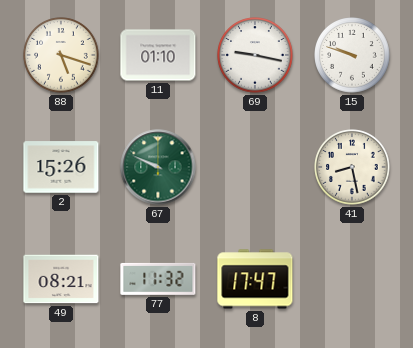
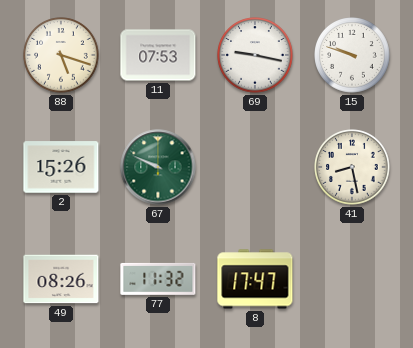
11: 01:10 -> 07:53
49: 08:21 -> 08:26
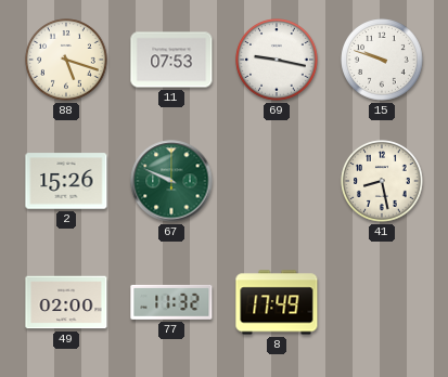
49: 08:26 -> 02:00
8: 17:47 -> 17:49
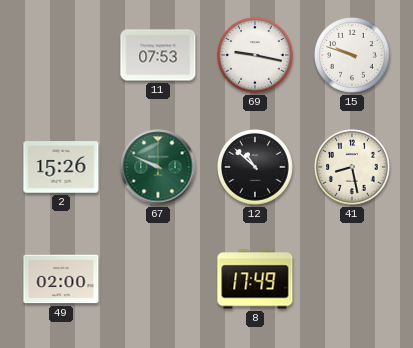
88: 5:18 -> none
12: none -> 10:52
77: 11:32 -> none
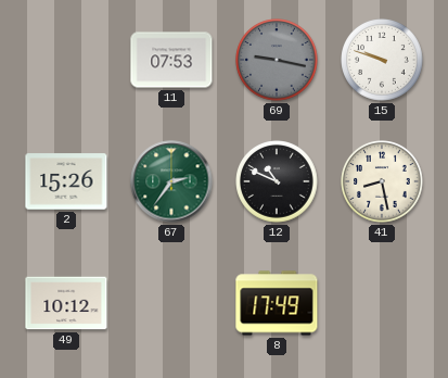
69 dial: white -> grey
67: 9:49 -> 2:36
12: 10:52 -> 10:49
49: 02:00 -> 10:12
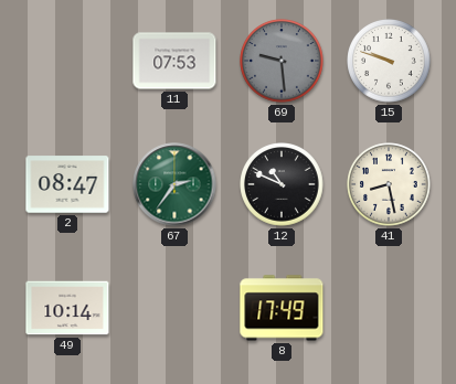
69: 9:17 -> 9:29
2: 15:26 -> 08:47
49: 10:12 -> 10:14
